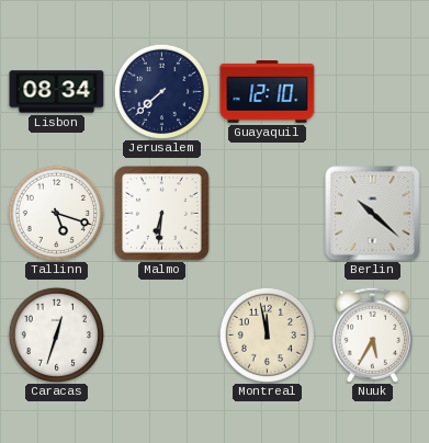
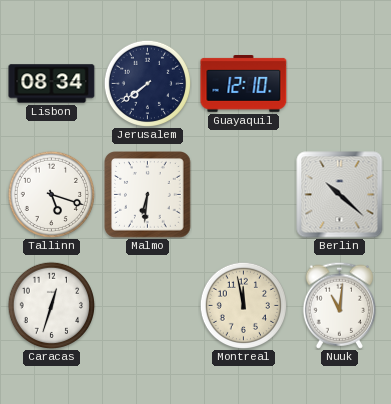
Jerusalem: 7:38 -> 7:39
Nuuk: 5:35 -> 11:01
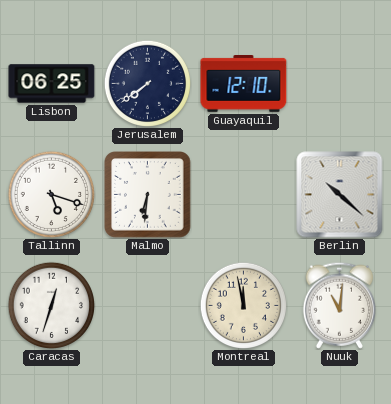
Lisbon: 08:34 -> 06:25
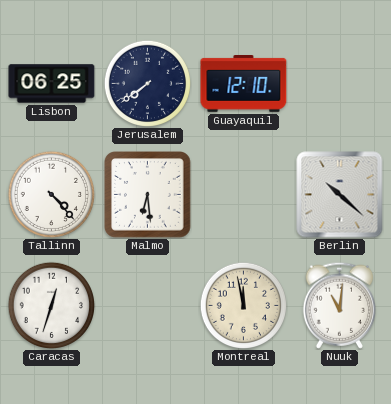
Tallinn: 5:18 -> 4:23
Malmo: 6:31 -> 6:29
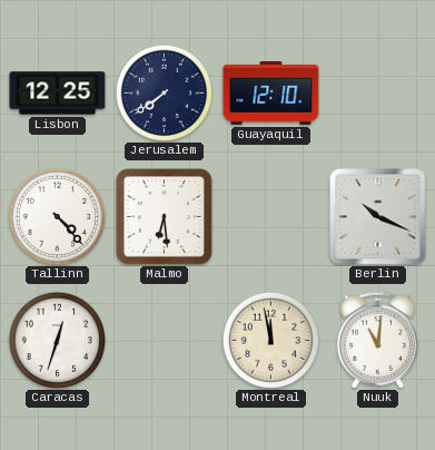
Lisbon: 06:25 -> 12:25
Berlin: 10:22 -> 10:19
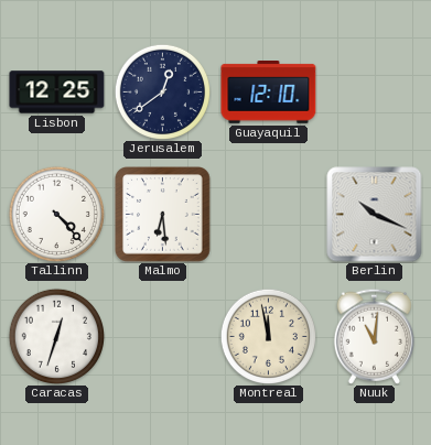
Jerusalem: 7:39 -> 12:39
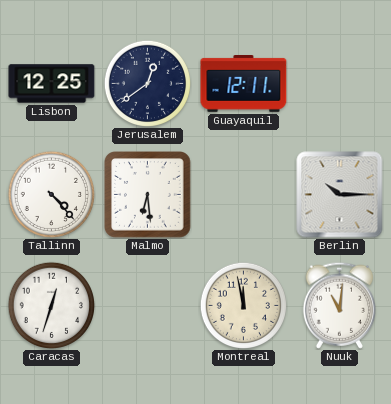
Guayaquil: 12:10 -> 12:11
Berlin: 10:19 -> 10:15
